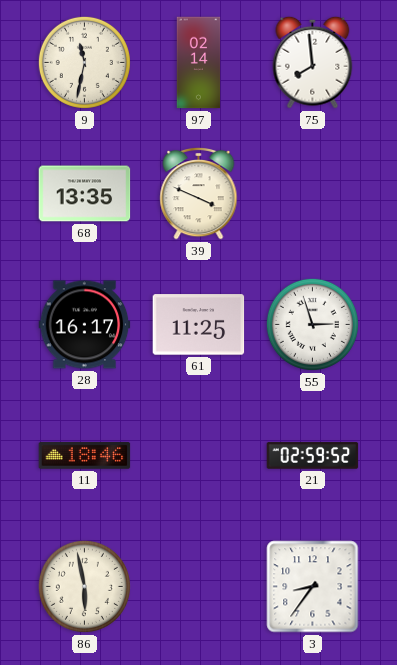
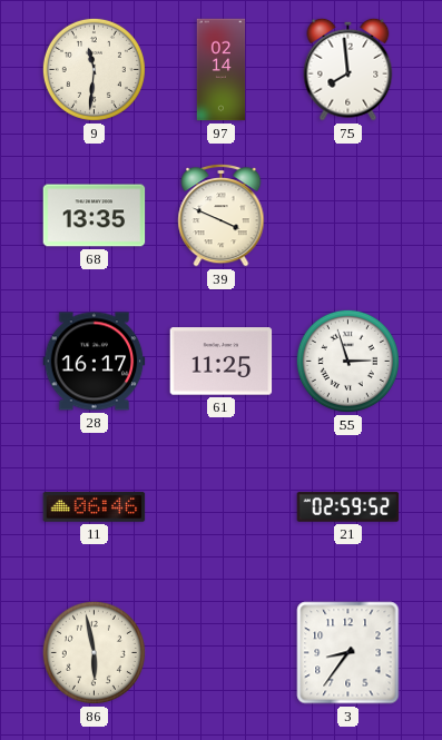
9: 11:32 -> 11:31
11: 18:46 -> 06:46
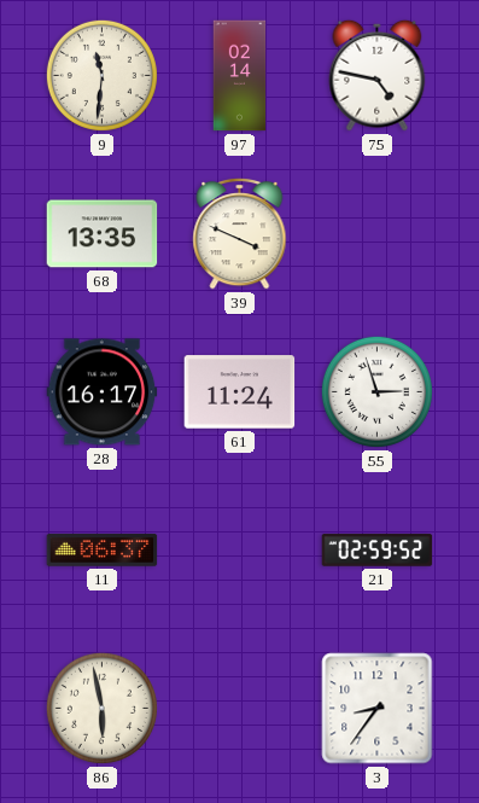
75: 7:59 -> 4:47
61: 11:25 -> 11:24
11: 06:46 -> 06:37
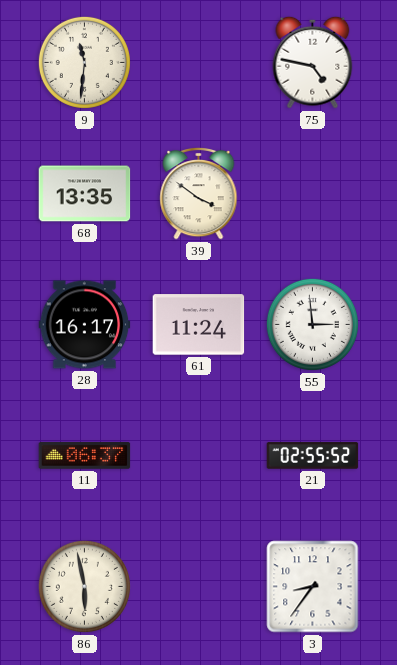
97: 02:14 -> none
39: 3:49 -> 3:51
55: 2:57 -> 2:59
21: 02:59 -> 02:55
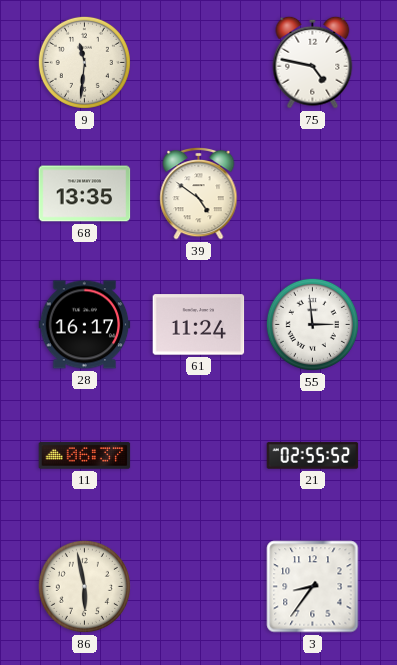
39: 3:51 -> 4:51
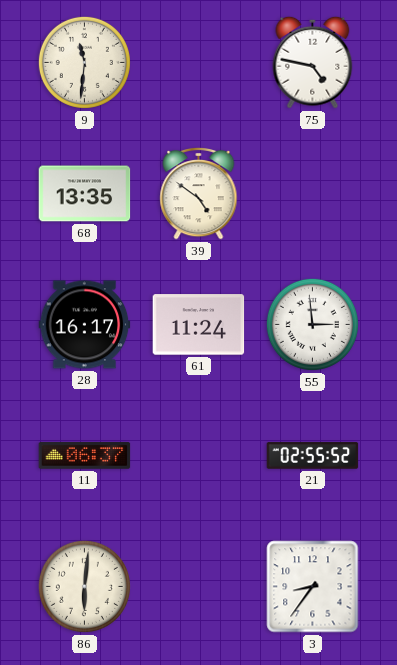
86: 5:58 -> 6:01
